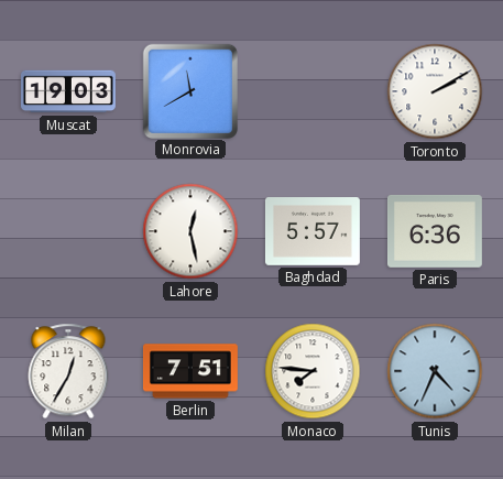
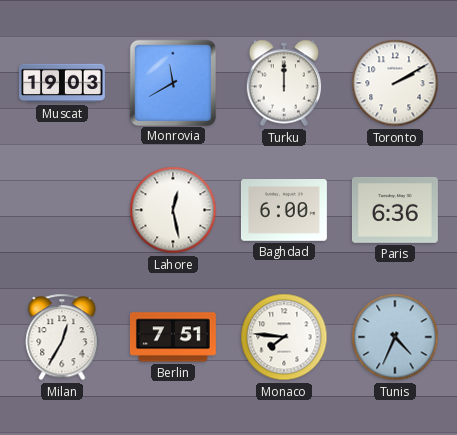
Turku: none -> 12:00
Baghdad: 5:57 -> 6:00
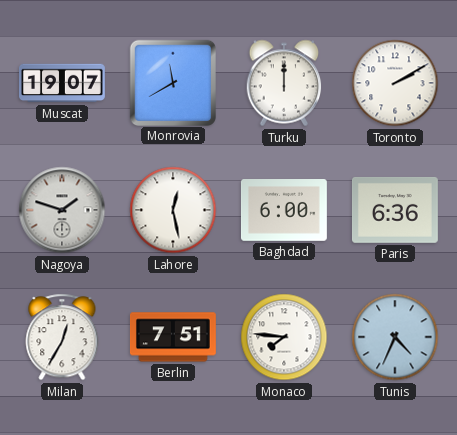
Muscat: 19:03 -> 19:07
Nagoya: none -> 1:48
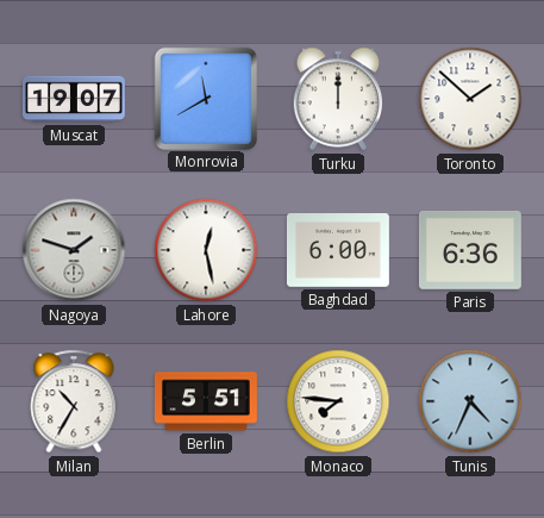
Toronto: 2:10 -> 1:52
Milan: 12:35 -> 10:35
Berlin: 7:51 -> 5:51
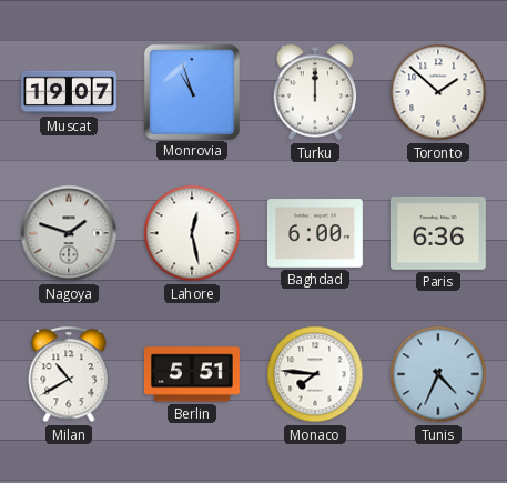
Monrovia: 11:40 -> 10:57
Milan: 10:35 -> 10:40
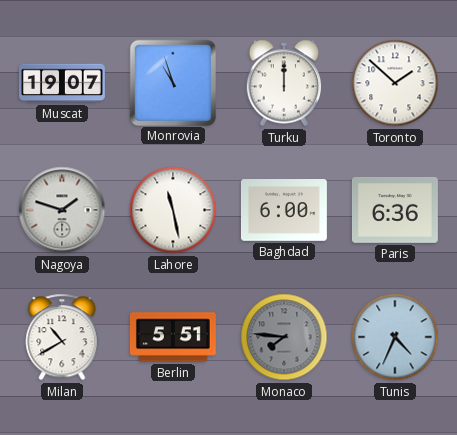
Lahore: 12:28 -> 11:28
Monaco dial: white -> grey
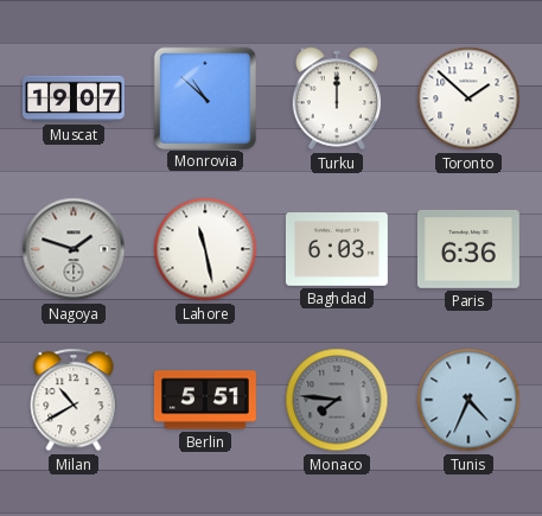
Monrovia: 10:57 -> 10:52
Baghdad: 6:00 -> 6:03
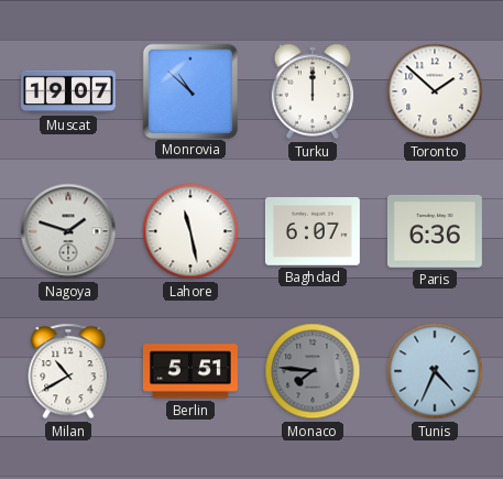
Baghdad: 6:03 -> 6:07
